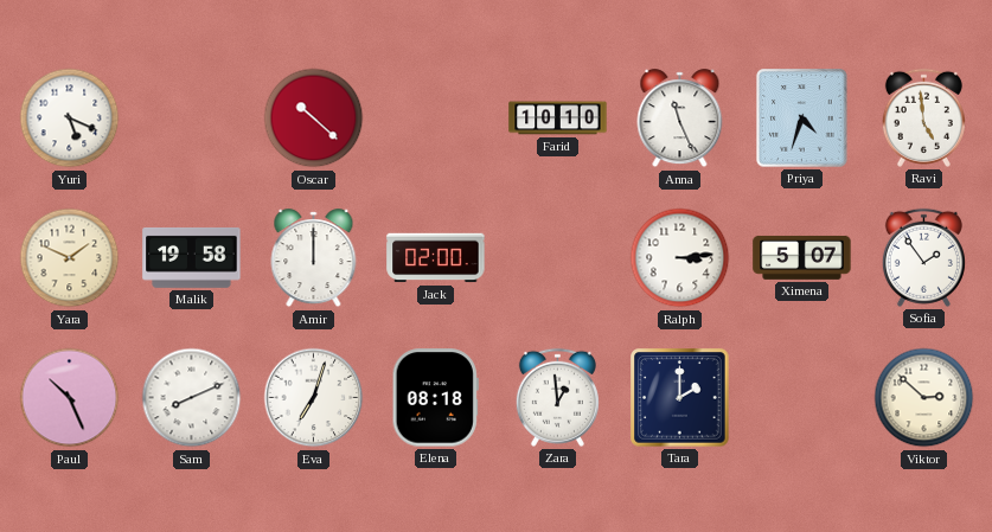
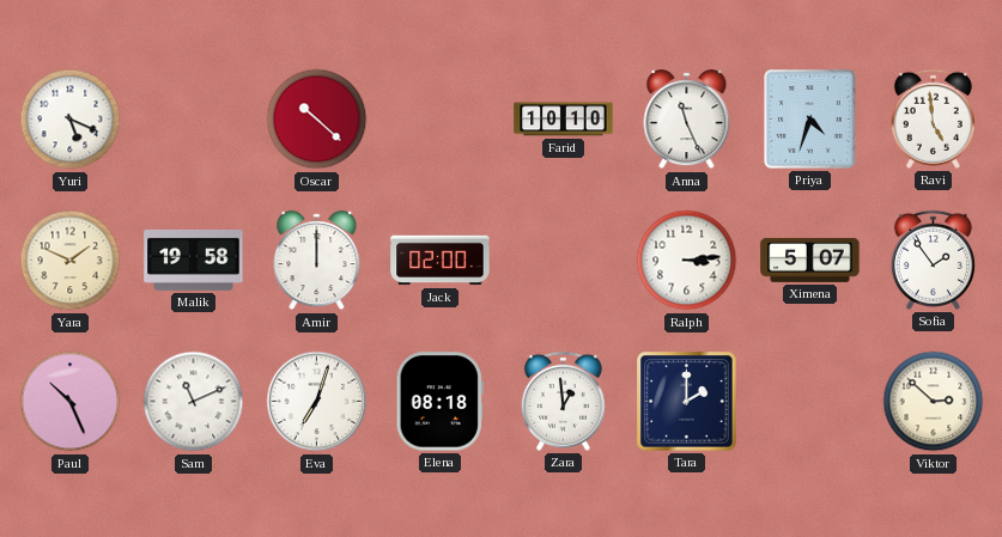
Sam: 8:11 -> 11:11
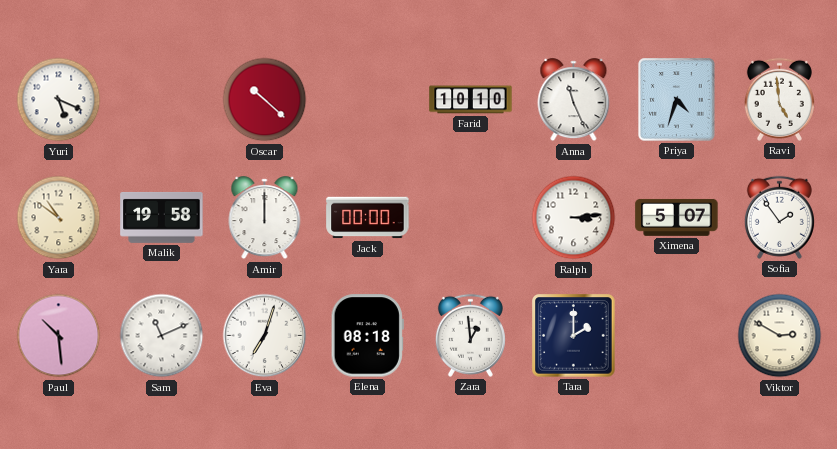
Yara: 1:49 -> 10:51
Jack: 02:00 -> 00:00
Paul: 10:26 -> 10:29
Viktor: 2:52 -> 2:50
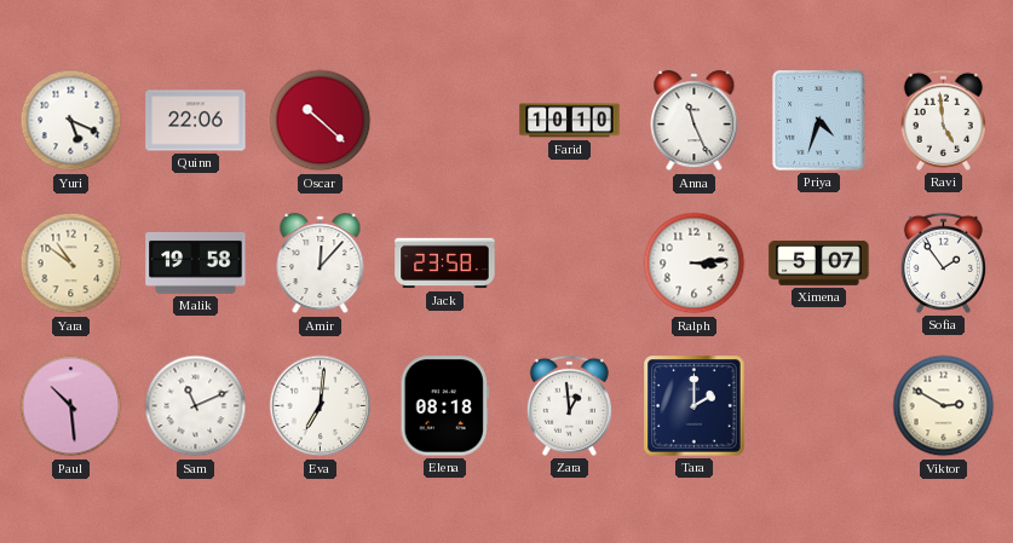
Quinn: none -> 22:06
Amir: 12:00 -> 12:07
Jack: 00:00 -> 23:58
Eva: 7:03 -> 7:01
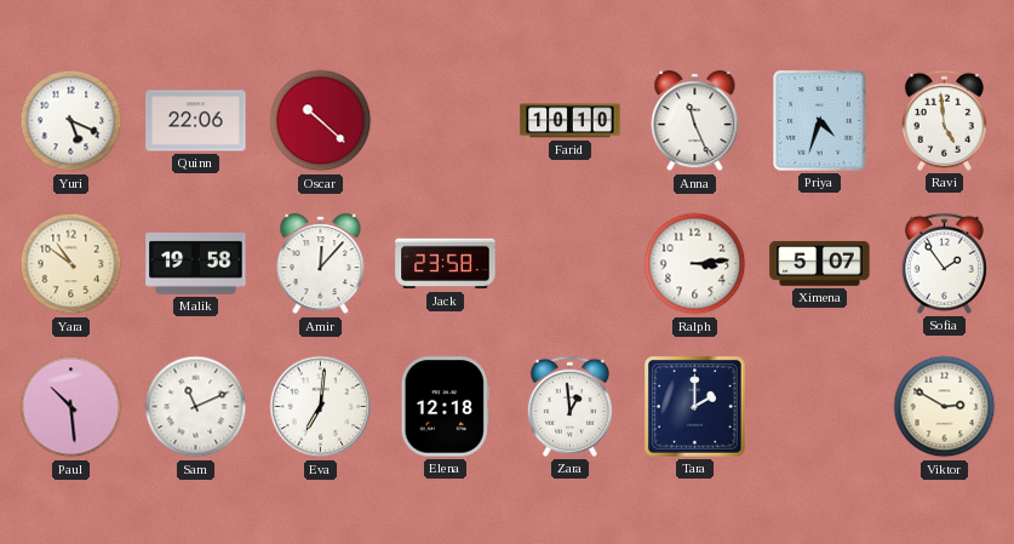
Elena: 08:18 -> 12:18
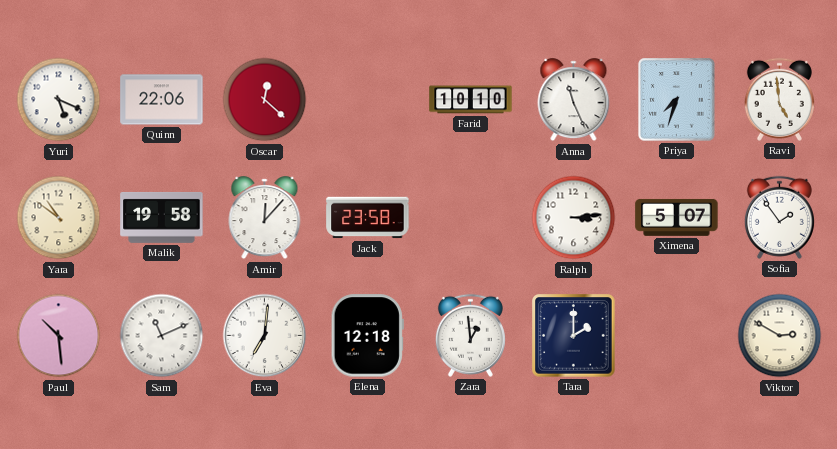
Oscar: 10:22 -> 12:22
Priya: 4:33 -> 7:33
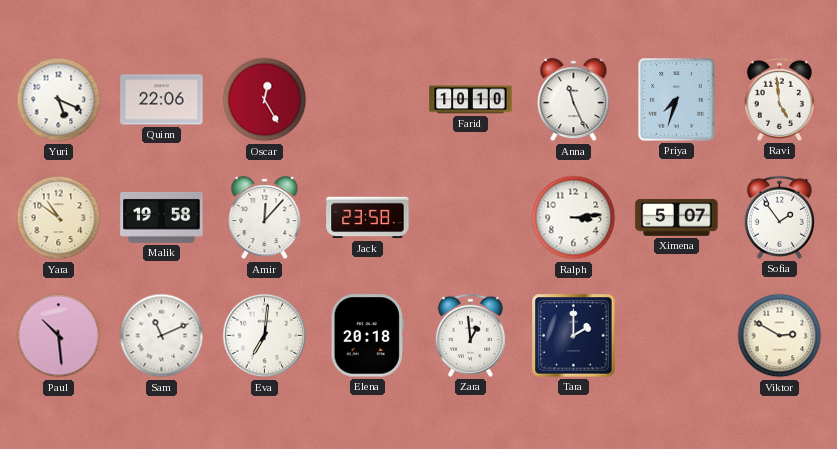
Oscar: 12:22 -> 12:25
Elena: 12:18 -> 20:18
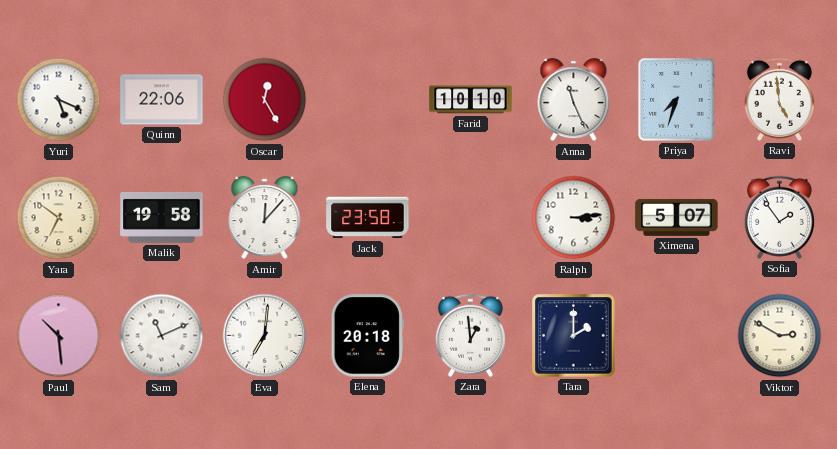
Yara: 10:51 -> 6:51
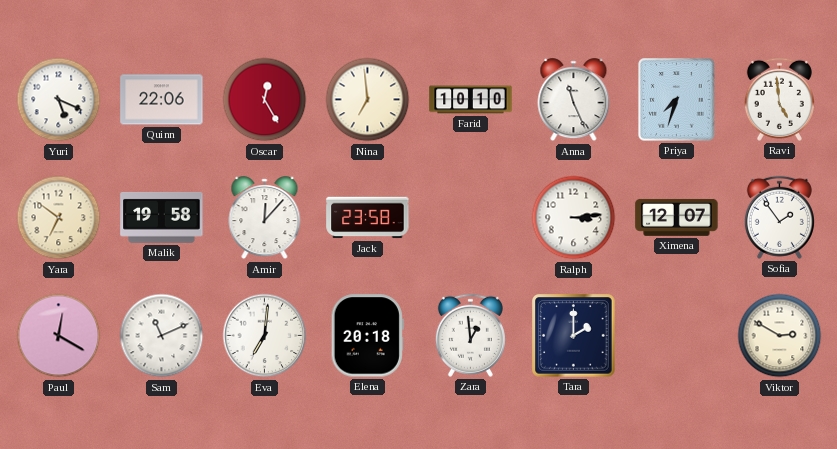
Nina: none -> 6:59
Ximena: 5:07 -> 12:07
Paul: 10:29 -> 12:20
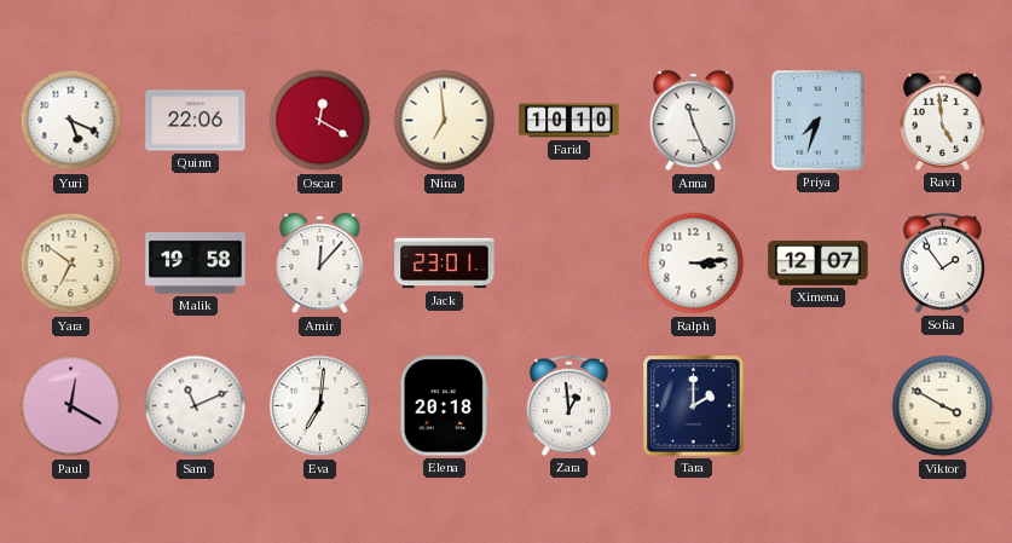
Oscar: 12:25 -> 12:20
Jack: 23:58 -> 23:01
Viktor: 2:50 -> 3:50
